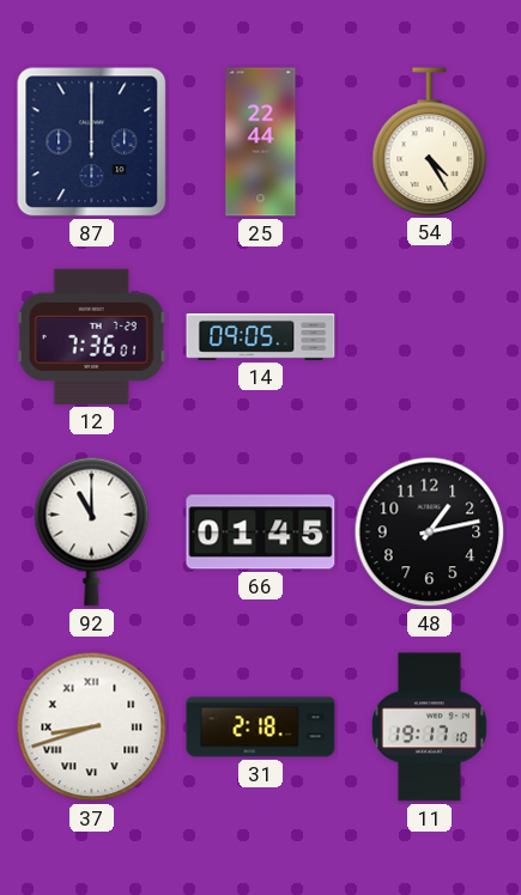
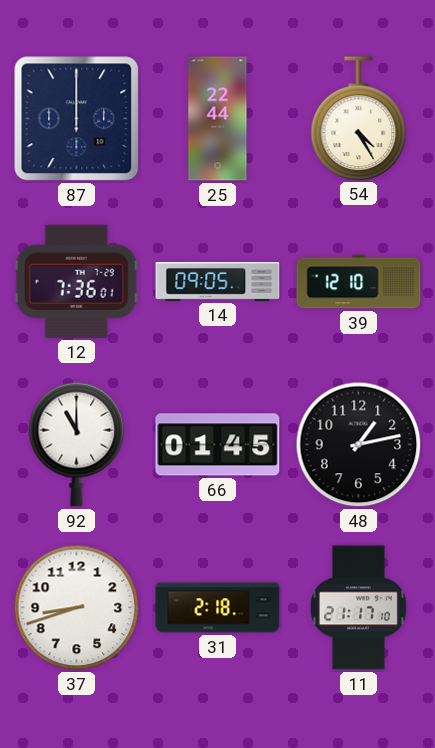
39: none -> 12:10
37 numerals: Roman -> Arabic
11: 19:17 -> 21:17
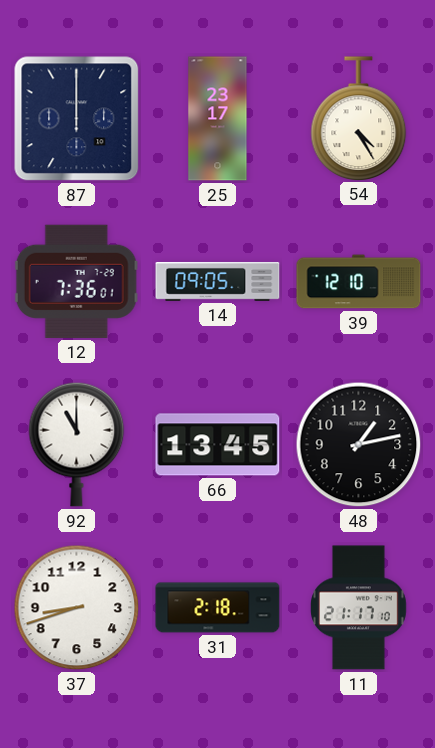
25: 22:44 -> 23:17
66: 01:45 -> 13:45
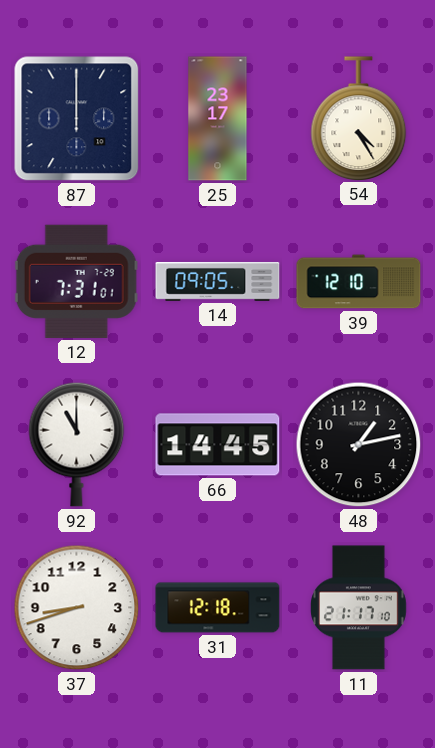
12: 7:36 -> 7:31
66: 13:45 -> 14:45
31: 2:18 -> 12:18
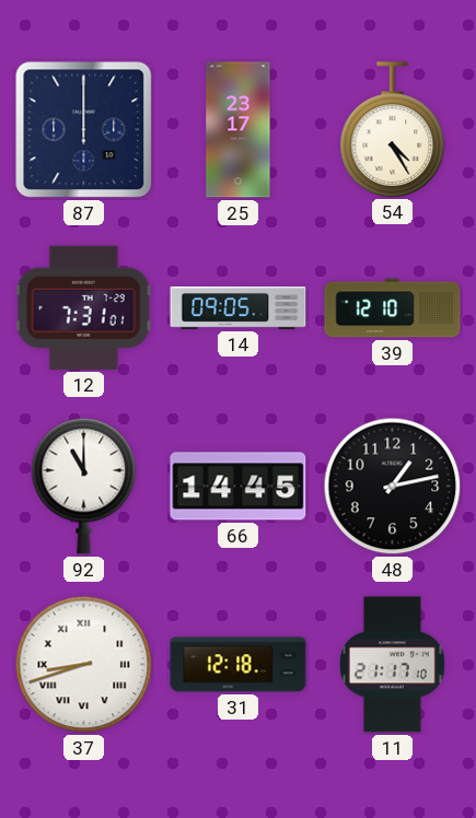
37 numerals: Arabic -> Roman
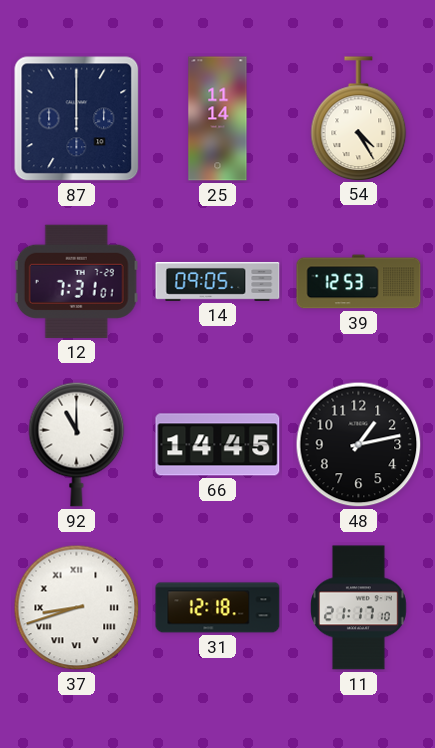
25: 23:17 -> 11:14
39: 12:10 -> 12:53
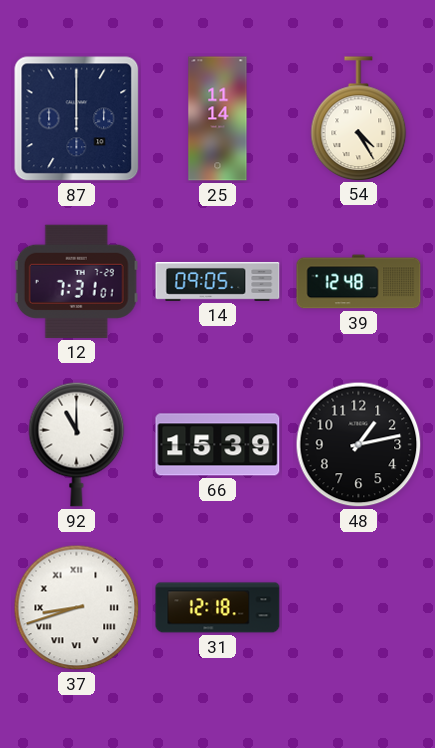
39: 12:53 -> 12:48
66: 14:45 -> 15:39
11: 21:17 -> none
